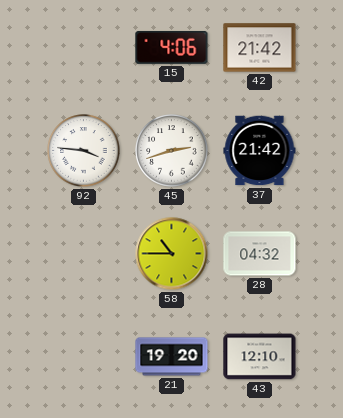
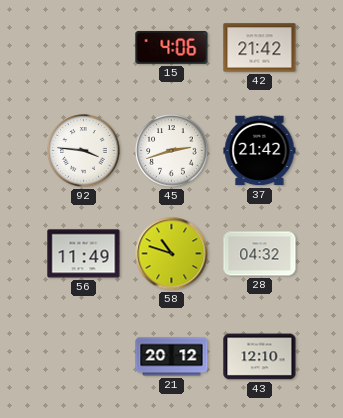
56: none -> 11:49
58: 10:45 -> 10:48
21: 19:20 -> 20:12
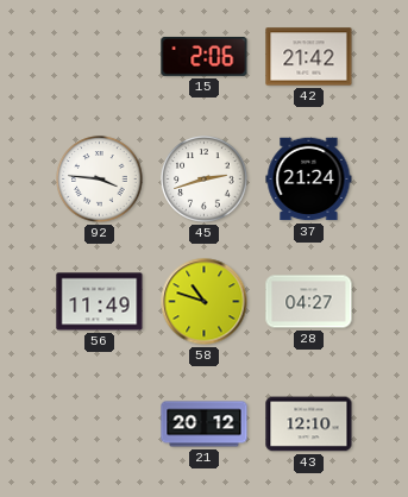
15: 4:06 -> 2:06
37: 21:42 -> 21:24
28: 04:32 -> 04:27
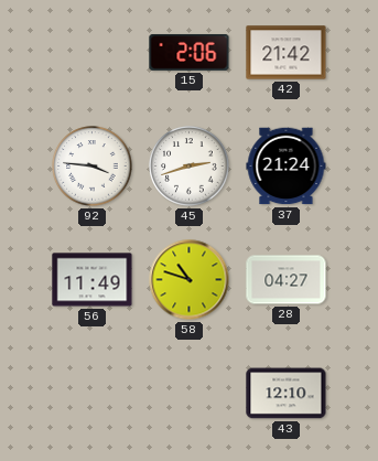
21: 20:12 -> none
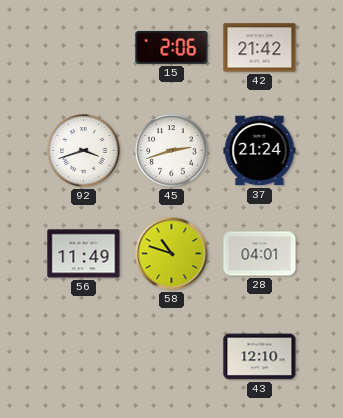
92: 3:46 -> 3:42
28: 04:27 -> 04:01
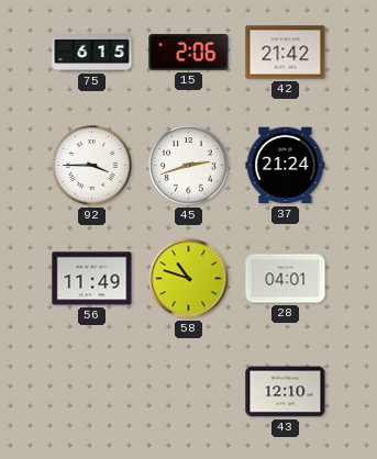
75: none -> 6:15
92: 3:42 -> 3:45
